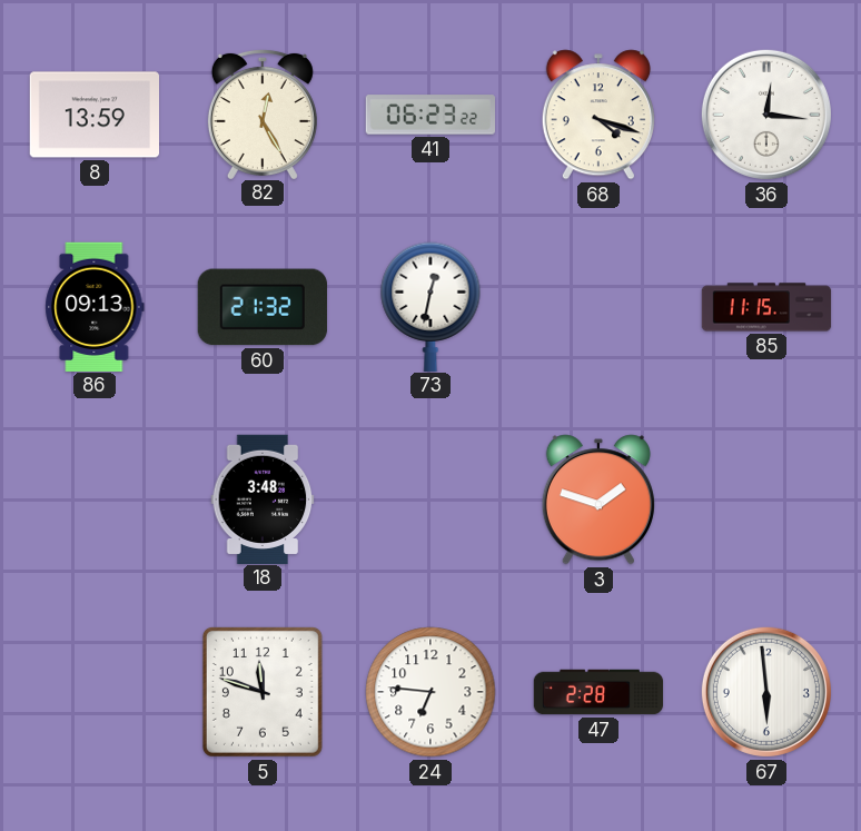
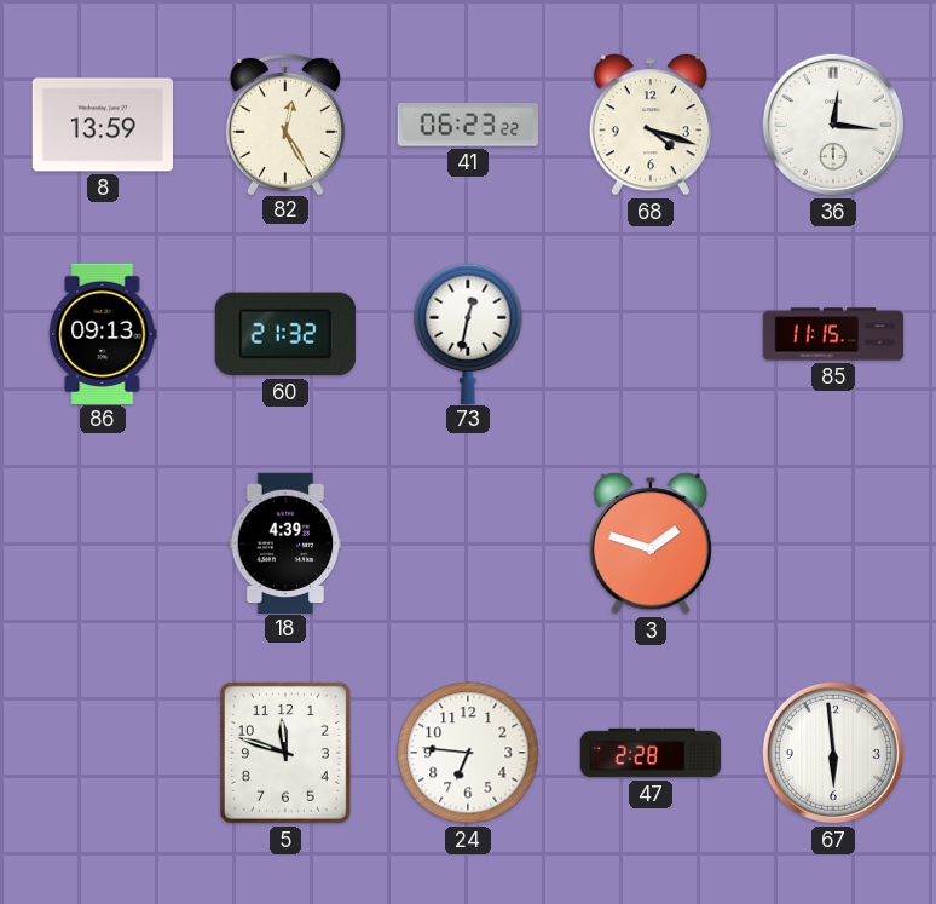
18: 3:48 -> 4:39
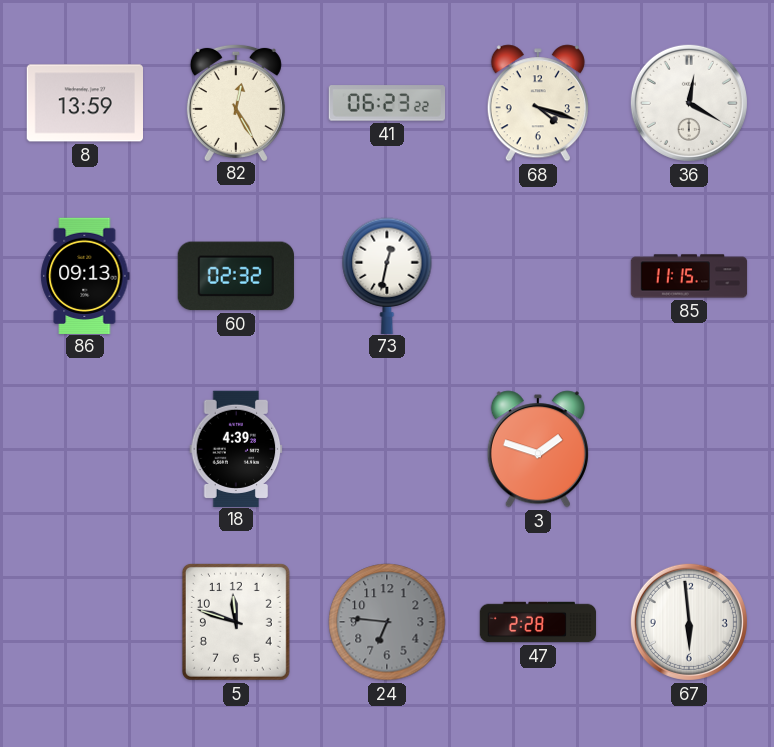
36: 12:16 -> 12:20
60: 21:32 -> 02:32
24 dial: white -> grey
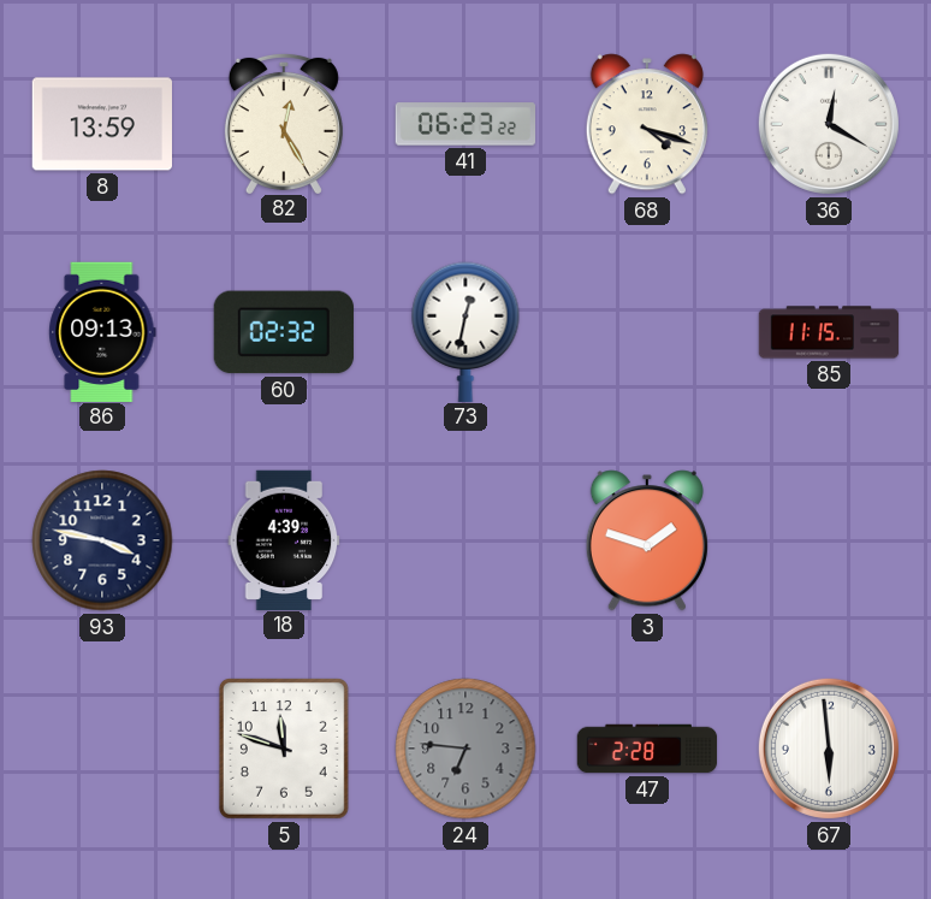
93: none -> 3:47
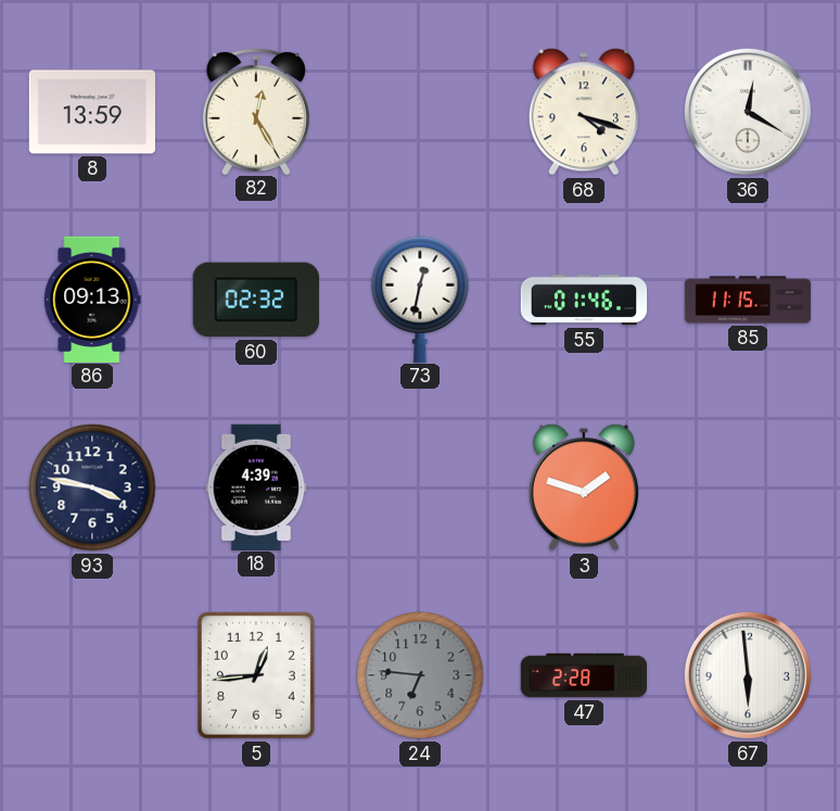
41: 06:23 -> none
55: none -> 01:46
5: 11:48 -> 12:44
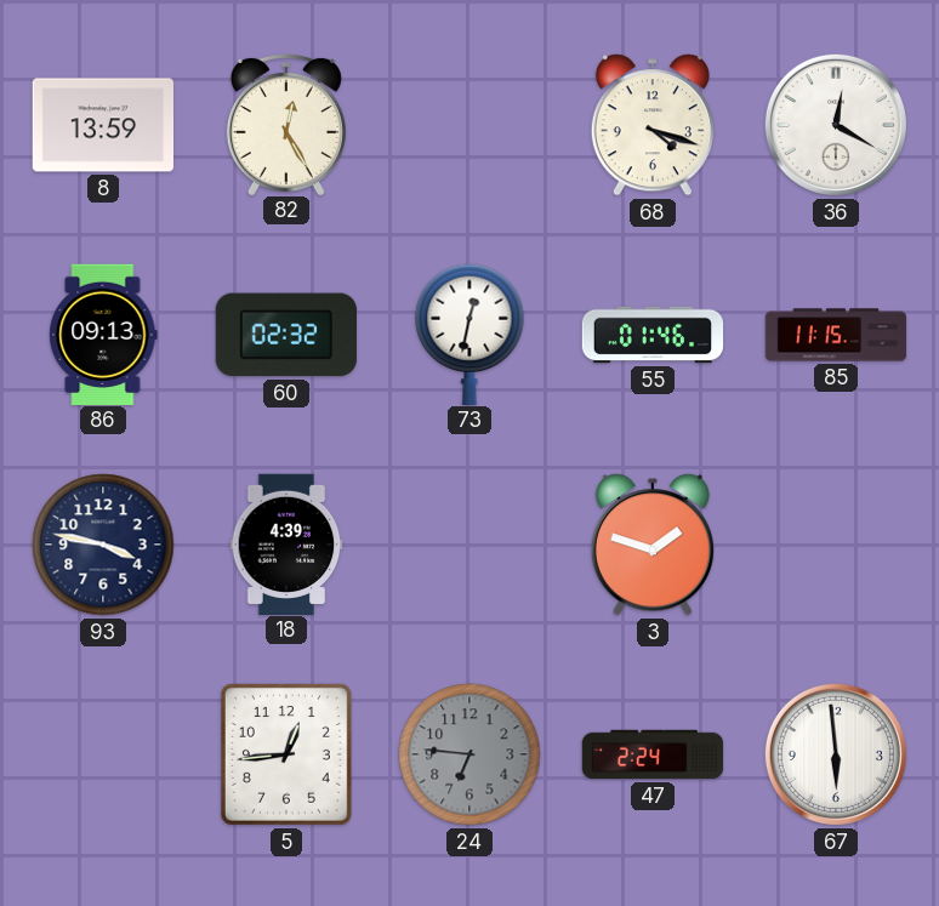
47: 2:28 -> 2:24
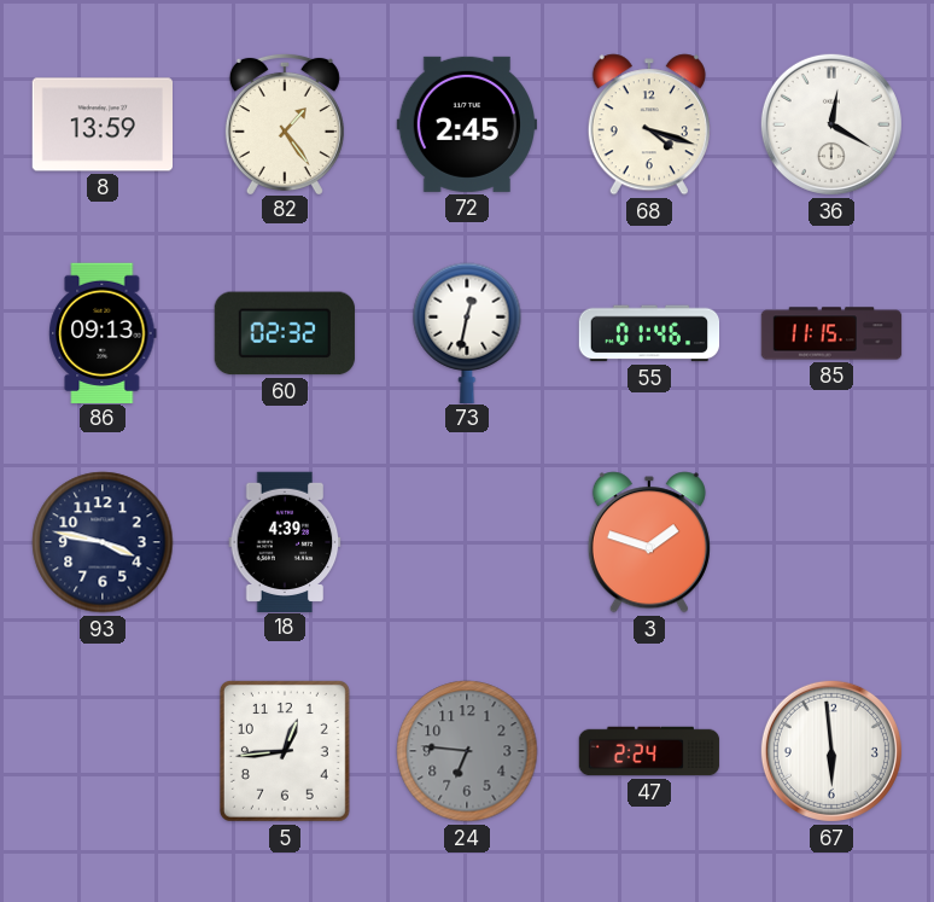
82: 12:25 -> 1:24
72: none -> 2:45
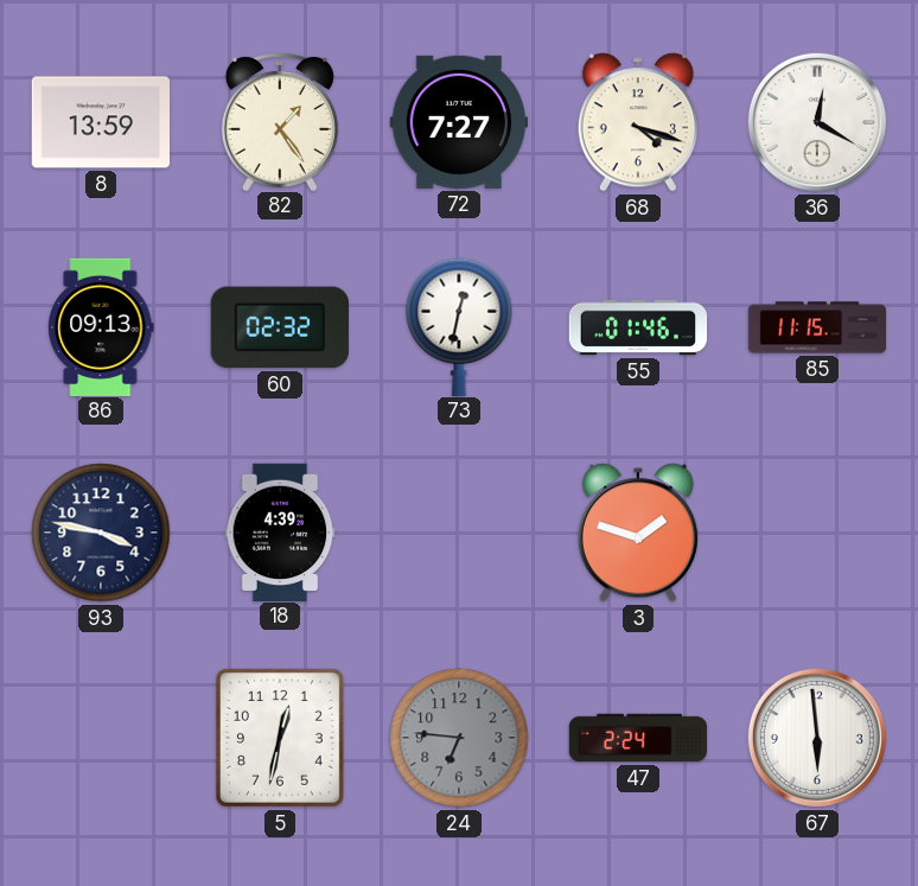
72: 2:45 -> 7:27
5: 12:44 -> 12:32
